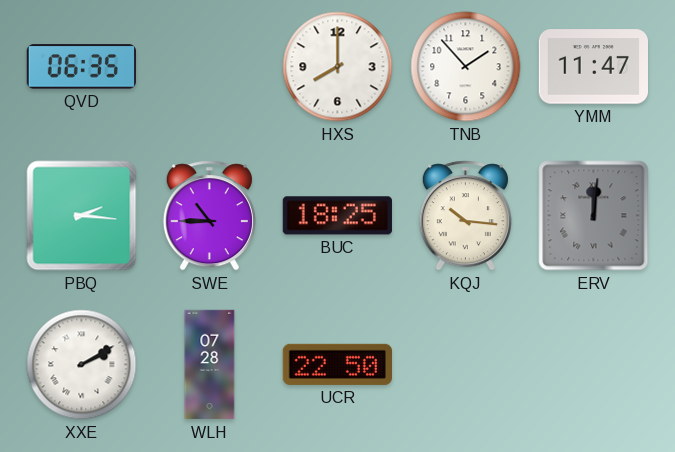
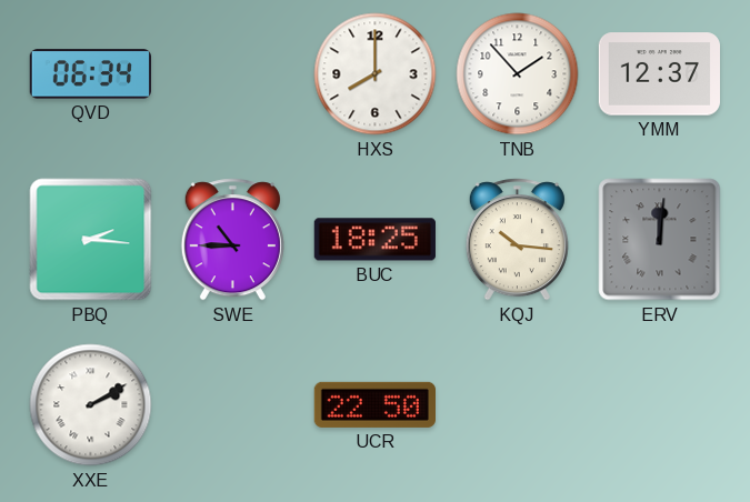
QVD: 06:35 -> 06:34
YMM: 11:47 -> 12:37
WLH: 07:28 -> none
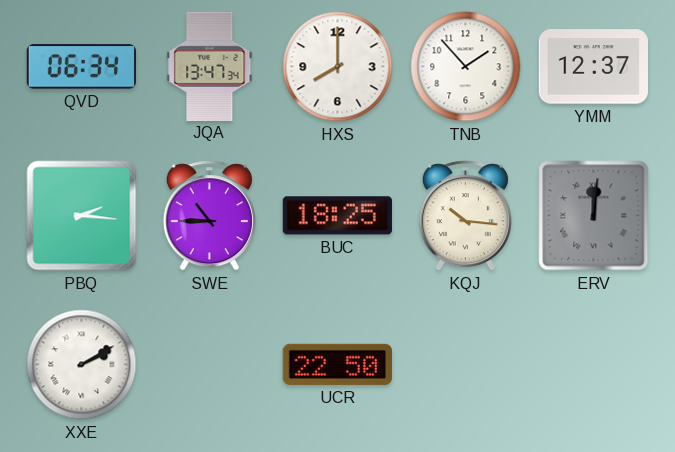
JQA: none -> 13:47
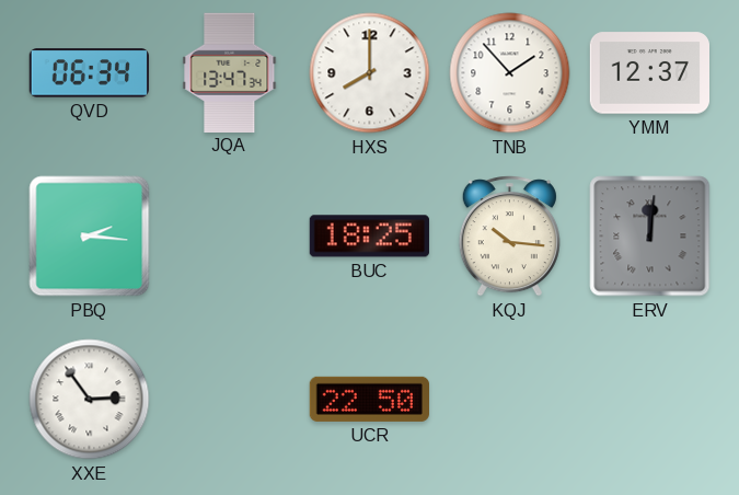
SWE: 10:45 -> none
XXE: 2:10 -> 2:54
